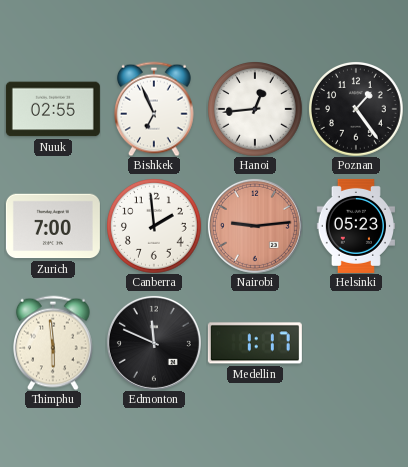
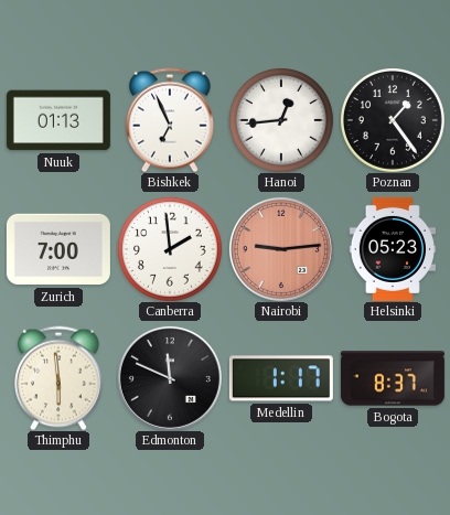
Nuuk: 02:55 -> 01:13
Bogota: none -> 8:37
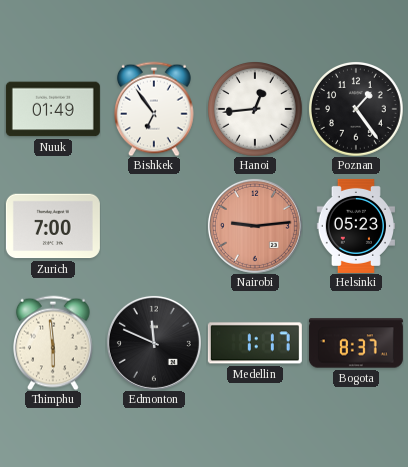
Nuuk: 01:13 -> 01:49
Bishkek: 6:56 -> 6:54
Canberra: 1:59 -> none
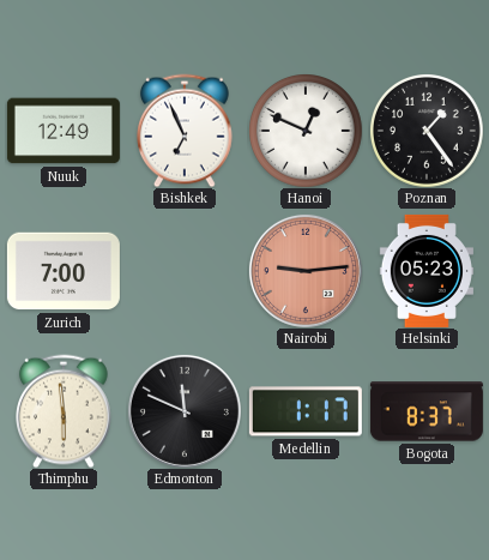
Nuuk: 01:49 -> 12:49
Bishkek: 6:54 -> 6:56
Hanoi: 12:44 -> 12:49
